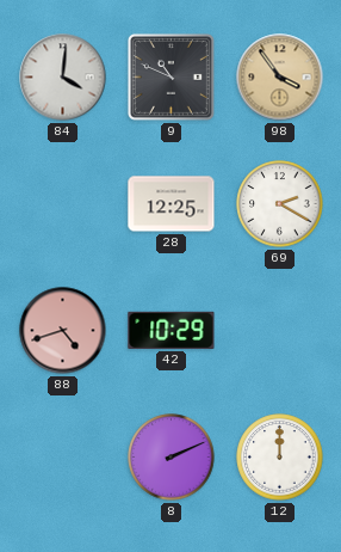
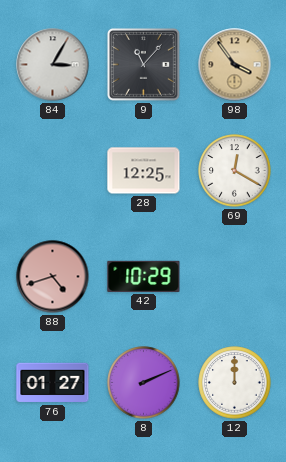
84: 4:01 -> 3:05
9: 10:49 -> 11:07
69: 2:20 -> 12:20
76: none -> 01:27
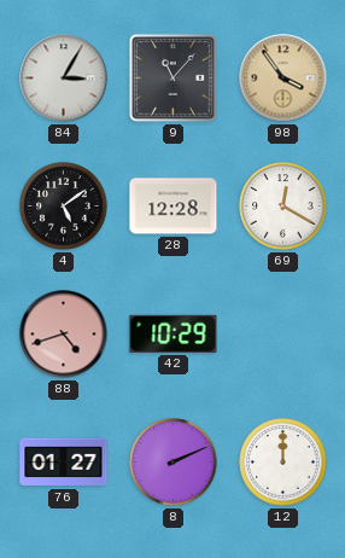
4: none -> 5:09
28: 12:25 -> 12:28
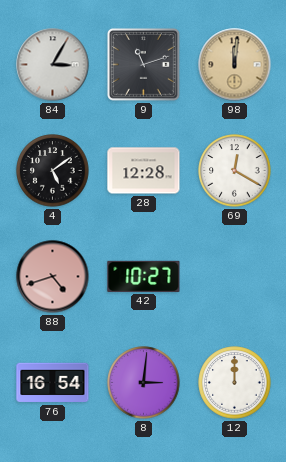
9: 11:07 -> 11:12
98: 3:54 -> 12:01
42: 10:29 -> 10:27
76: 01:27 -> 16:54
8: 2:11 -> 3:01
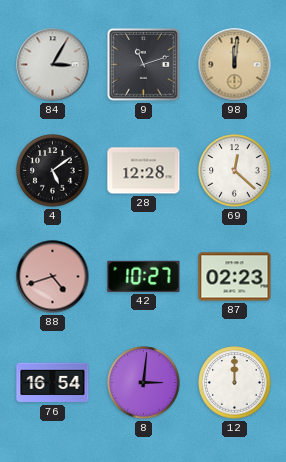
69: 12:20 -> 12:22
87: none -> 02:23
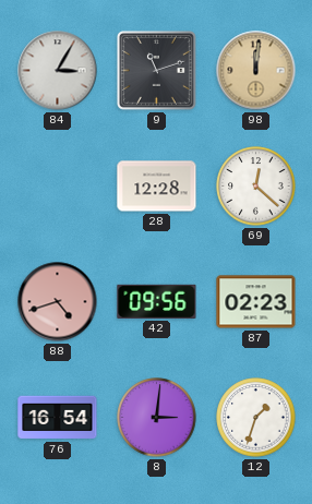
4: 5:09 -> none
42: 10:27 -> 09:56
12: 12:00 -> 1:33
